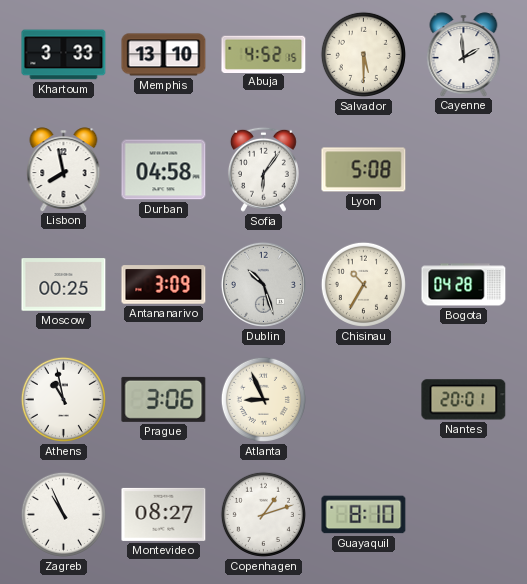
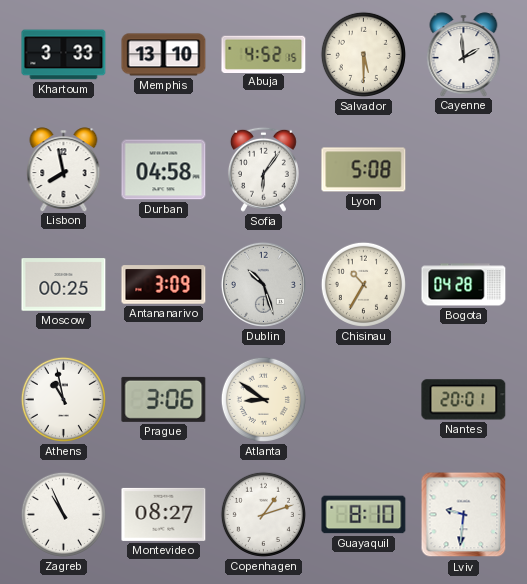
Atlanta: 8:56 -> 8:51
Lviv: none -> 9:31
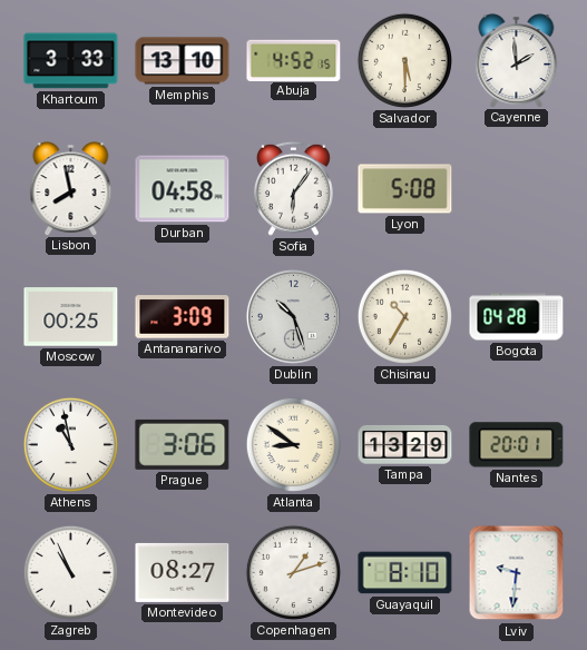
Tampa: none -> 13:29
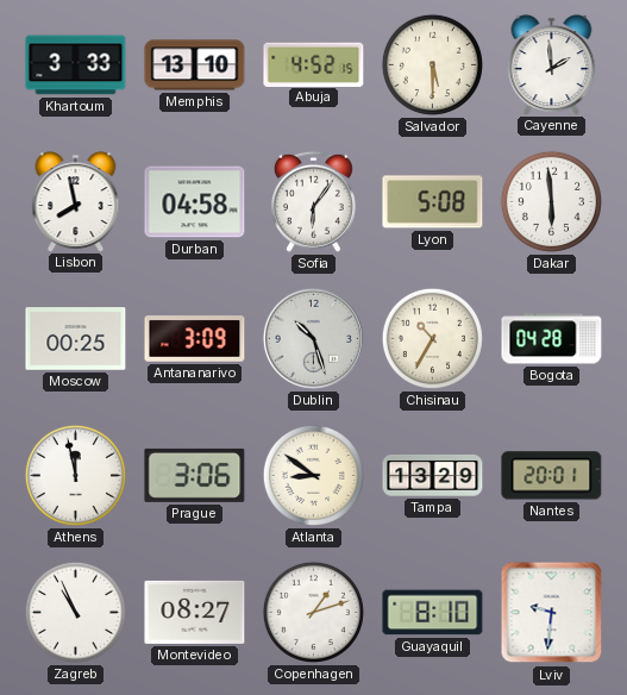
Dakar: none -> 5:59
Athens: 10:58 -> 11:58
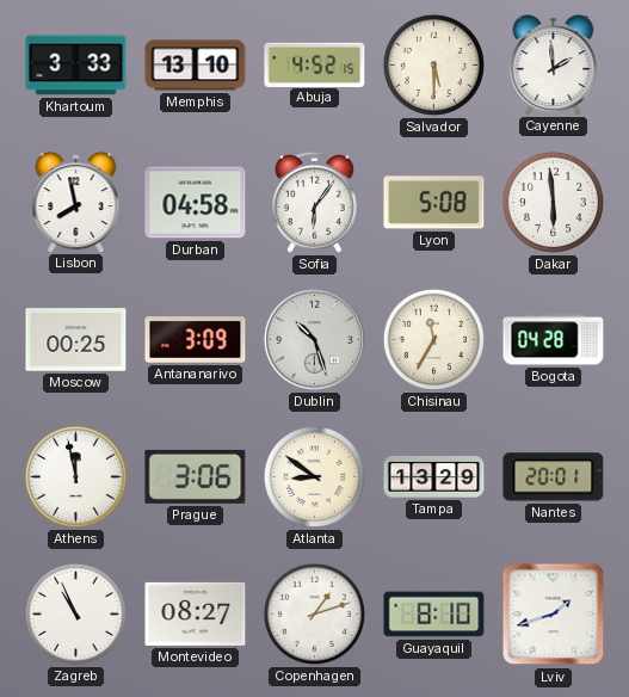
Chisinau: 10:35 -> 11:35
Lviv: 9:31 -> 1:42
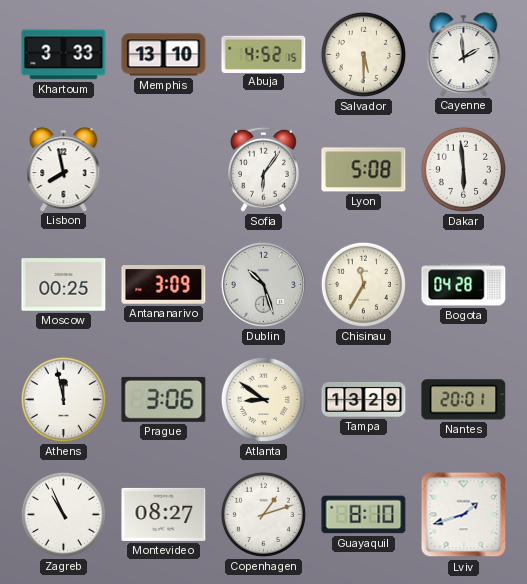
Durban: 04:58 -> none
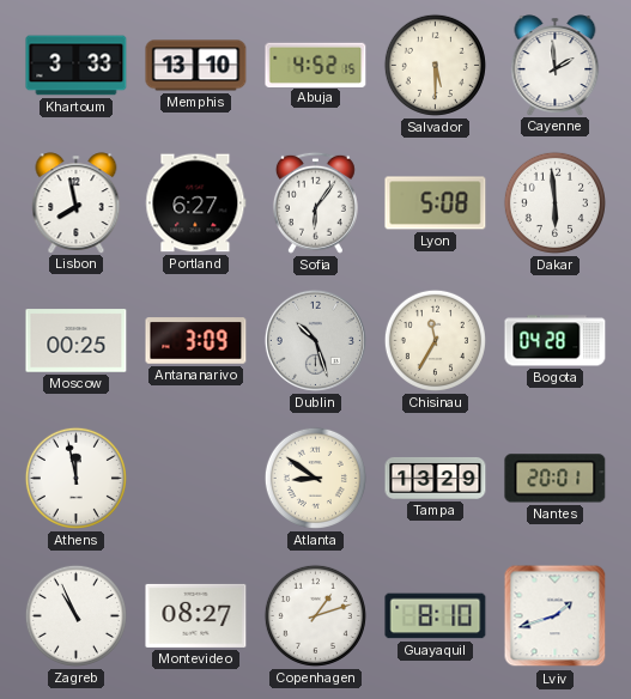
Portland: none -> 6:27
Prague: 3:06 -> none
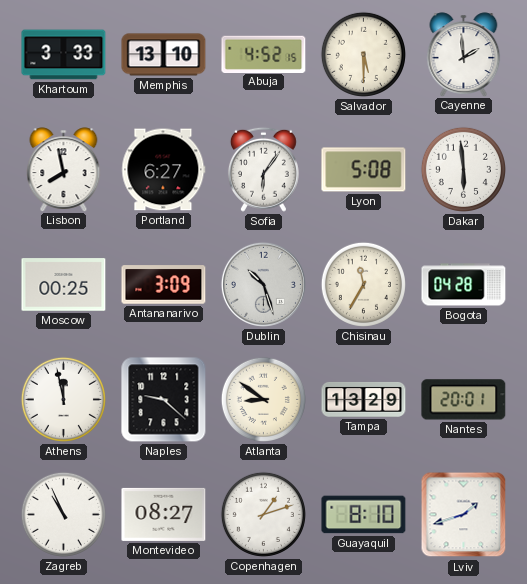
Naples: none -> 9:22
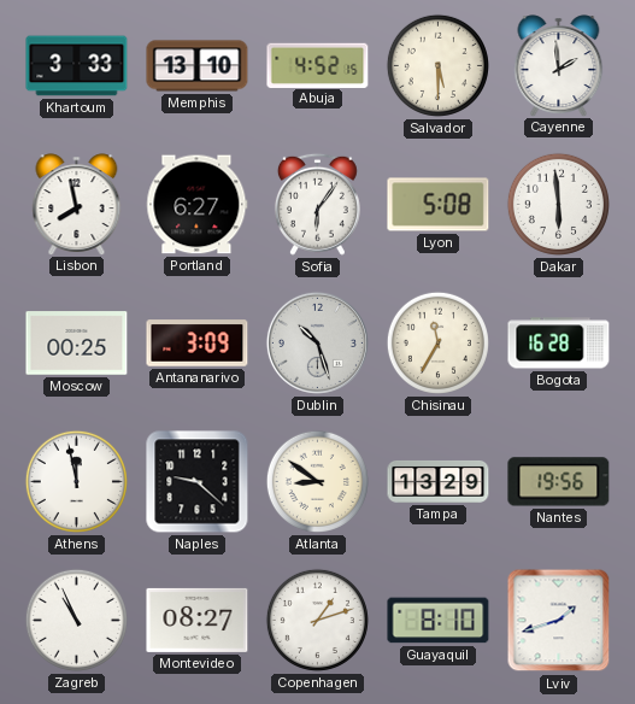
Bogota: 04:28 -> 16:28
Nantes: 20:01 -> 19:56
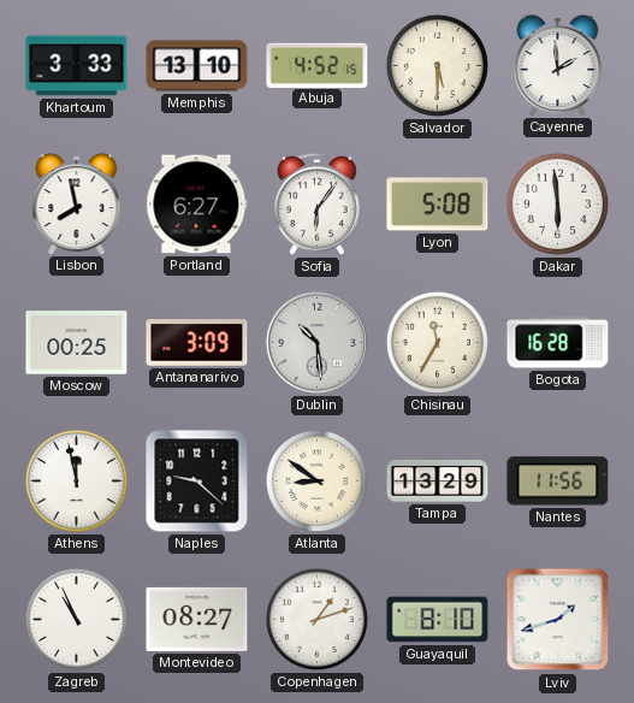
Dublin: 10:27 -> 10:29
Nantes: 19:56 -> 11:56
